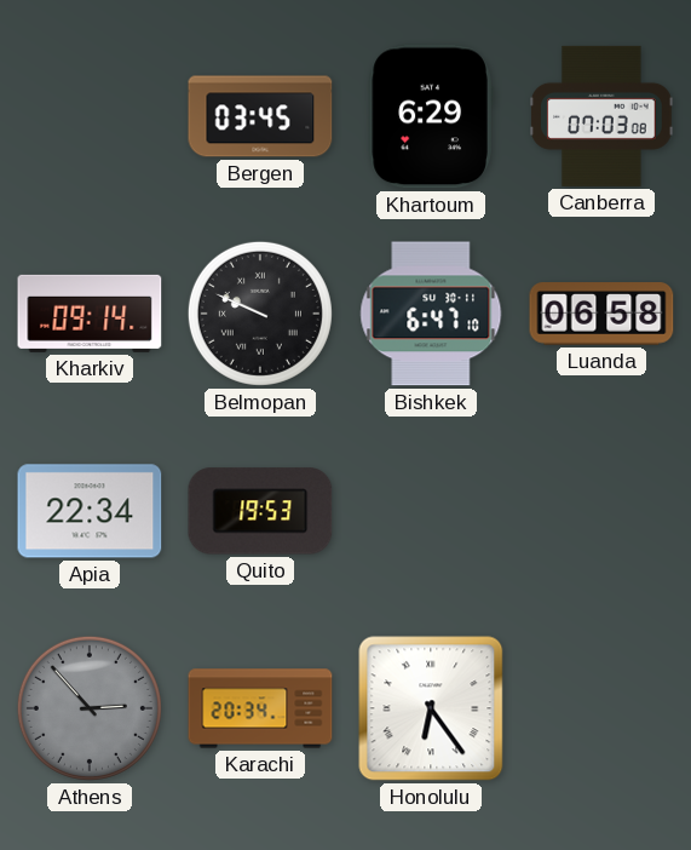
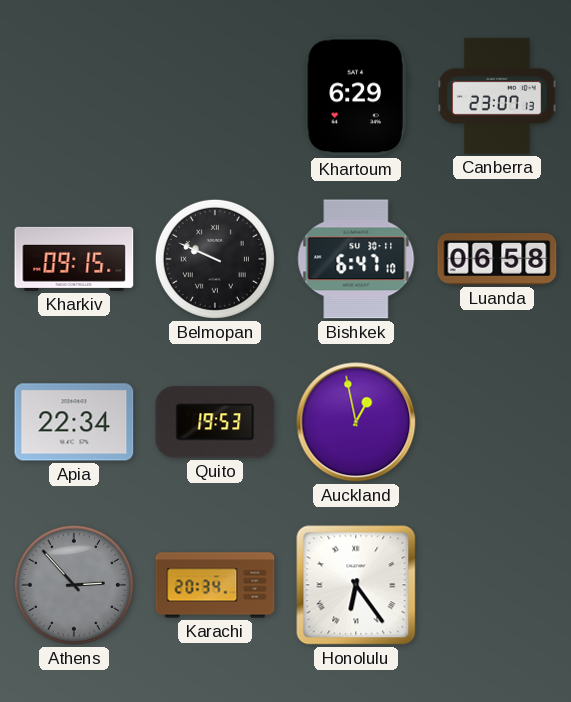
Bergen: 03:45 -> none
Canberra: 07:03 -> 23:07
Kharkiv: 09:14 -> 09:15
Auckland: none -> 12:58
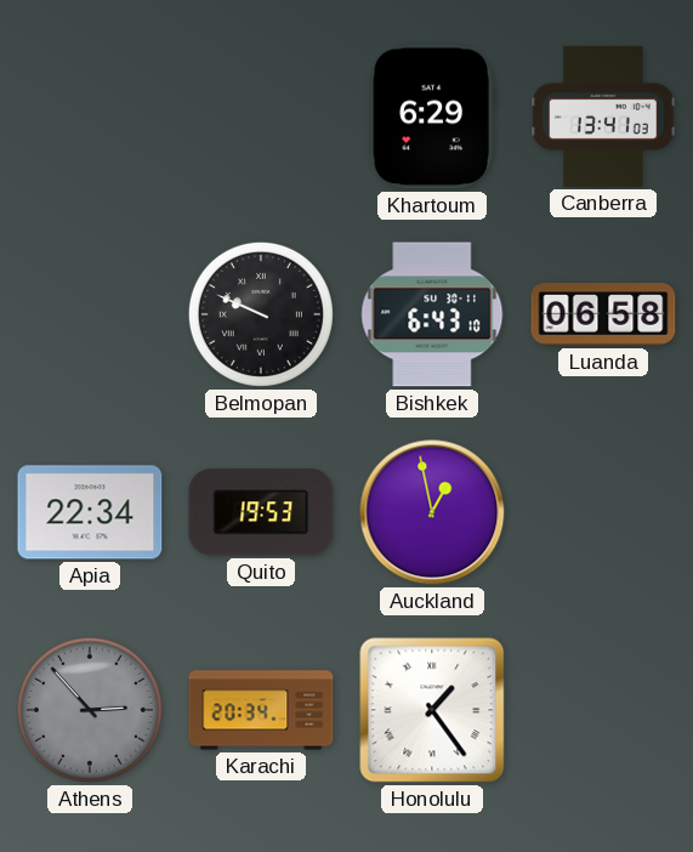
Canberra: 23:07 -> 13:41
Kharkiv: 09:15 -> none
Bishkek: 6:47 -> 6:43
Honolulu: 6:24 -> 1:24
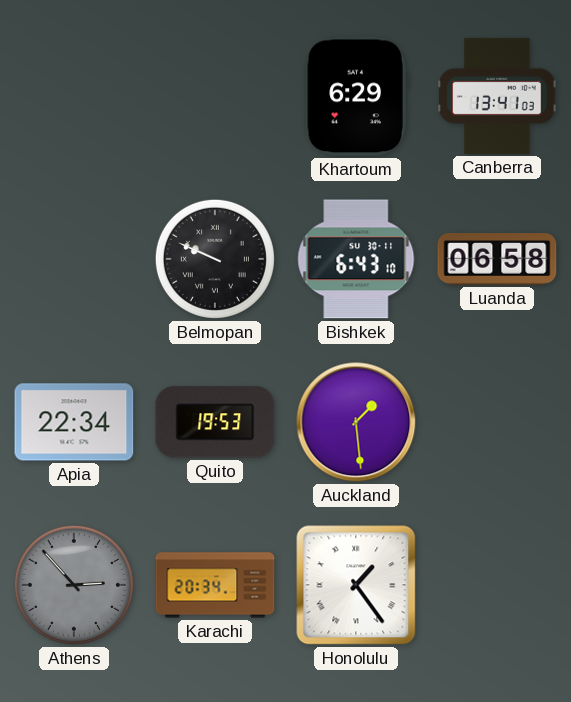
Auckland: 12:58 -> 1:29
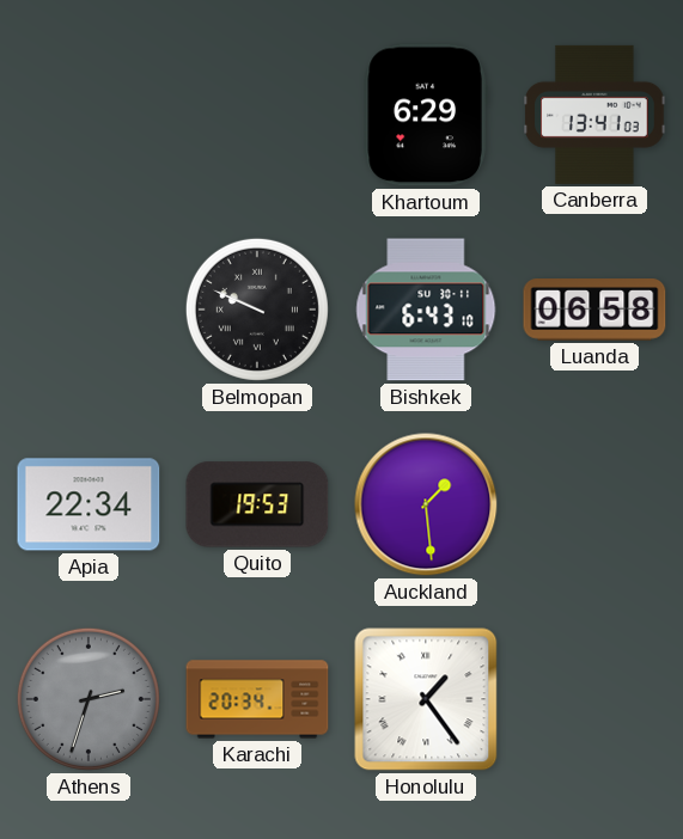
Athens: 2:53 -> 2:33
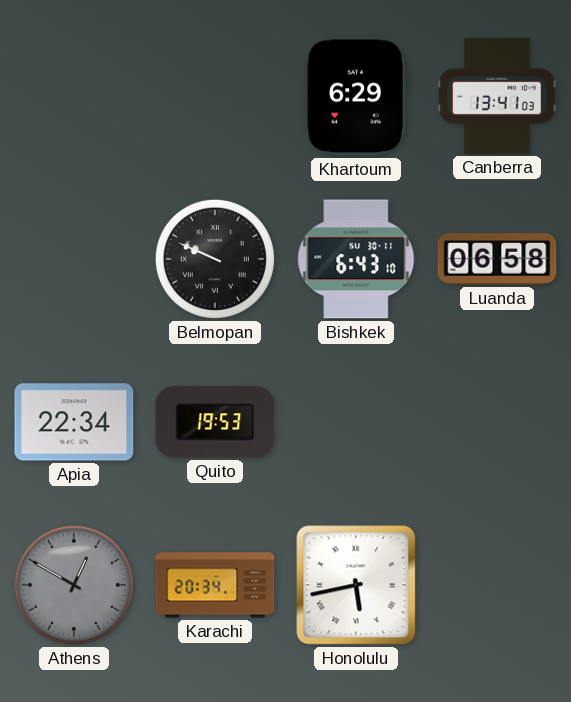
Auckland: 1:29 -> none
Athens: 2:33 -> 12:50
Honolulu: 1:24 -> 5:43
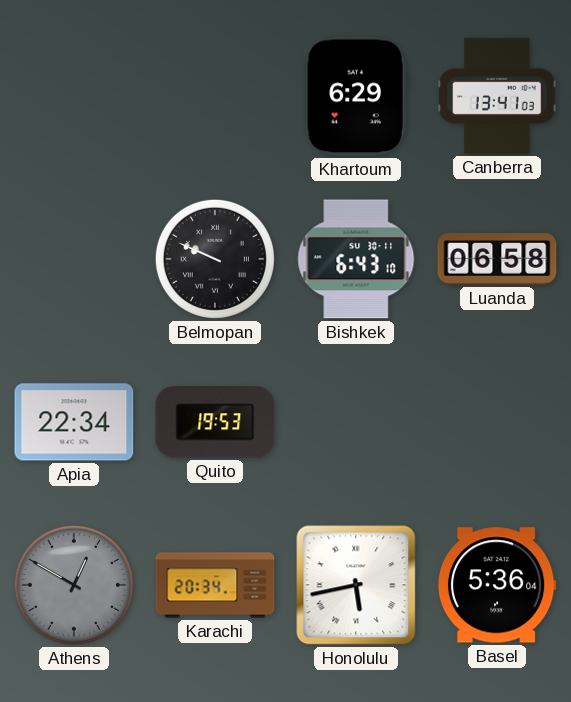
Basel: none -> 5:36
